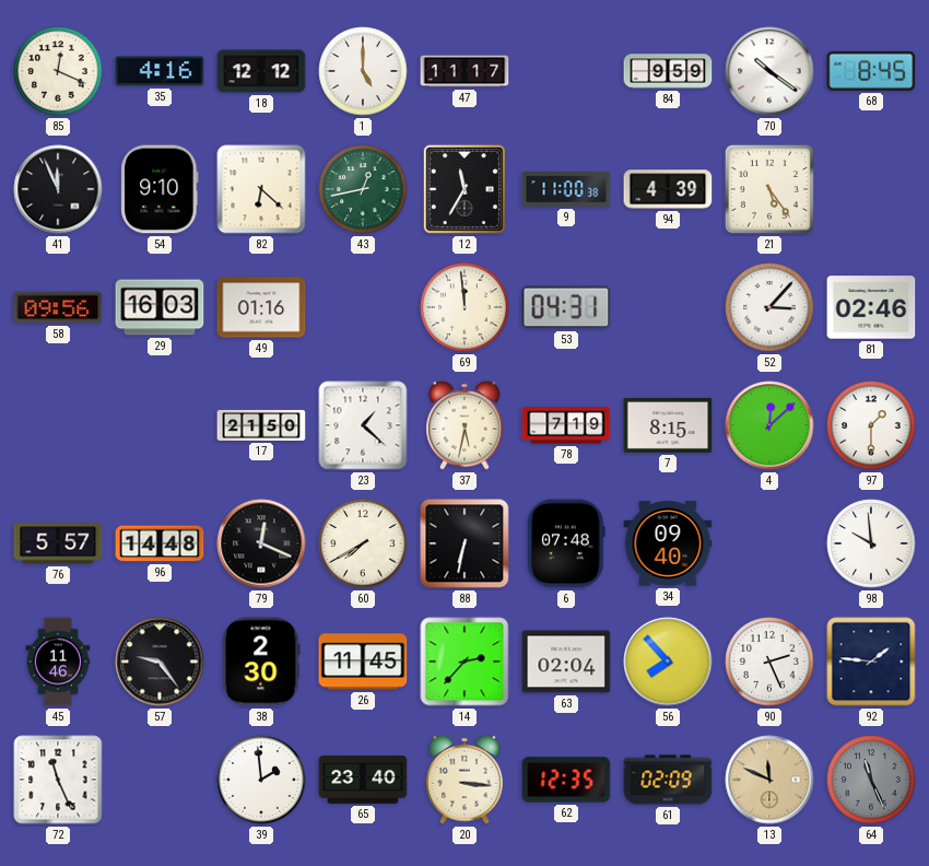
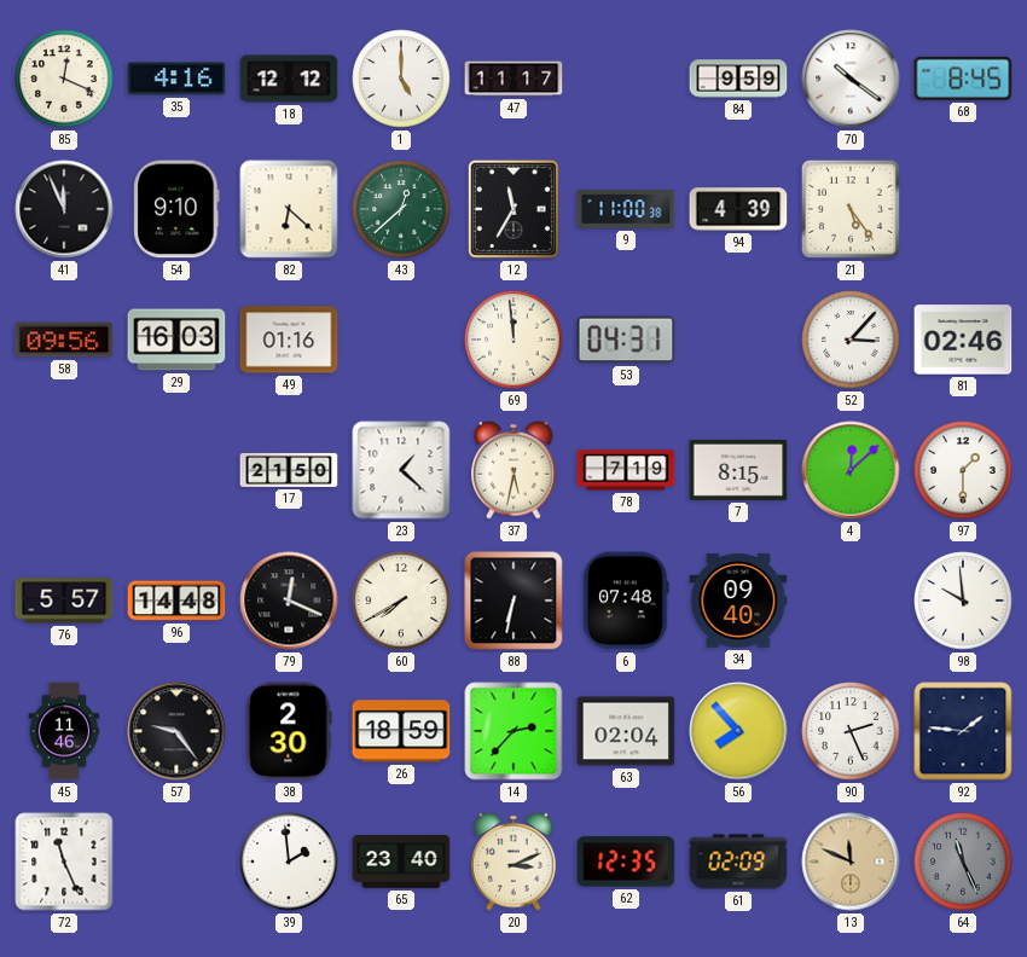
43: 12:43 -> 12:38
26: 11:45 -> 18:59
20: 3:16 -> 3:11
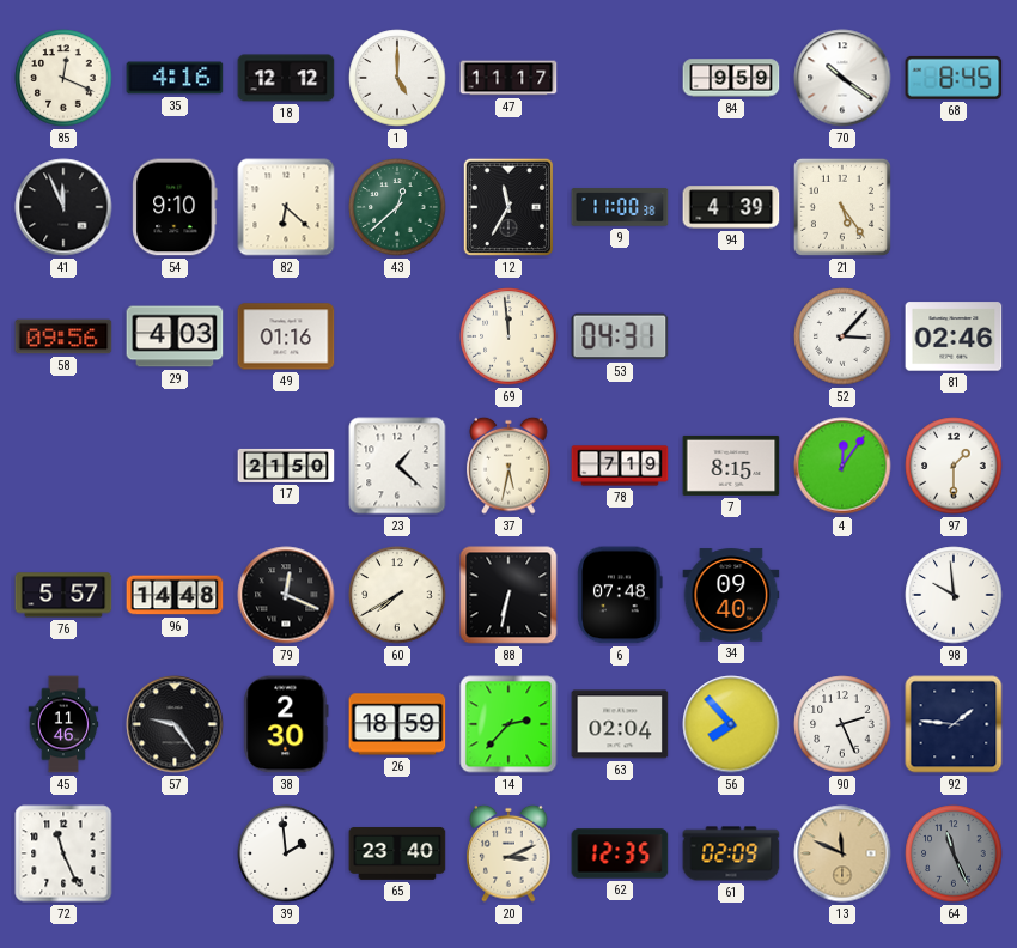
29: 16:03 -> 4:03
4: 12:08 -> 12:06
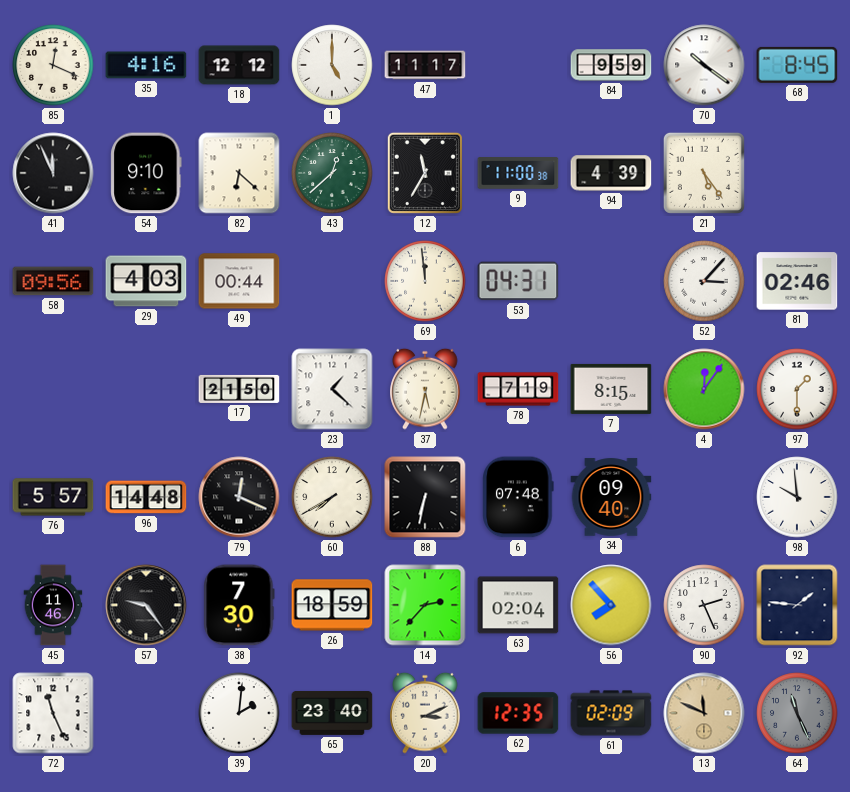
49: 01:16 -> 00:44
38: 2:30 -> 7:30
39: 1:59 -> 2:01
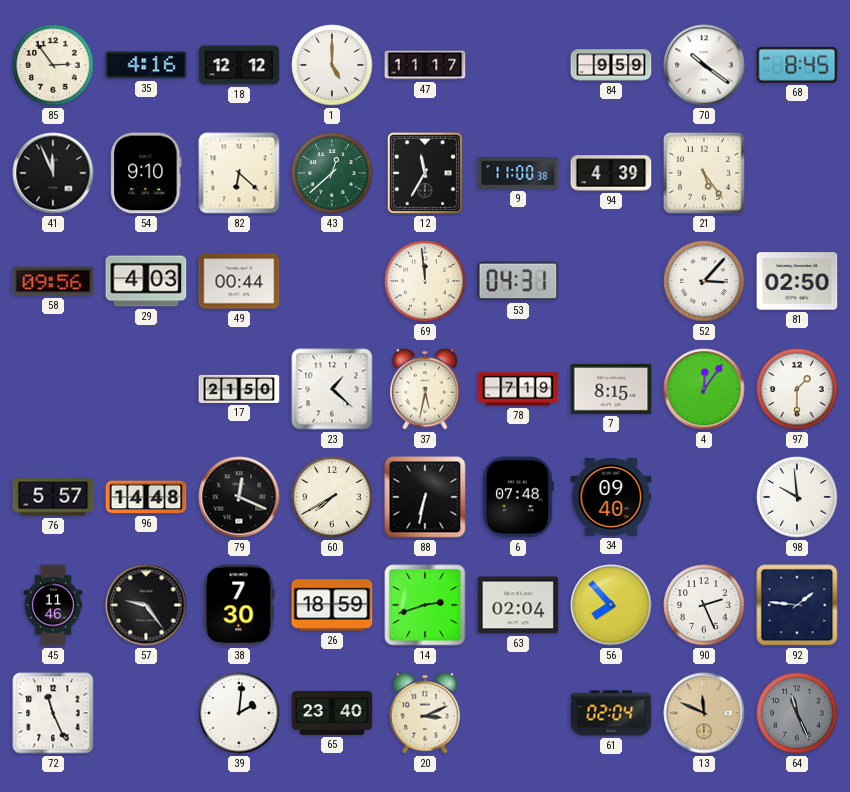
85: 12:19 -> 2:54
81: 02:46 -> 02:50
14: 2:37 -> 2:42
62: 12:35 -> none
61: 02:09 -> 02:04
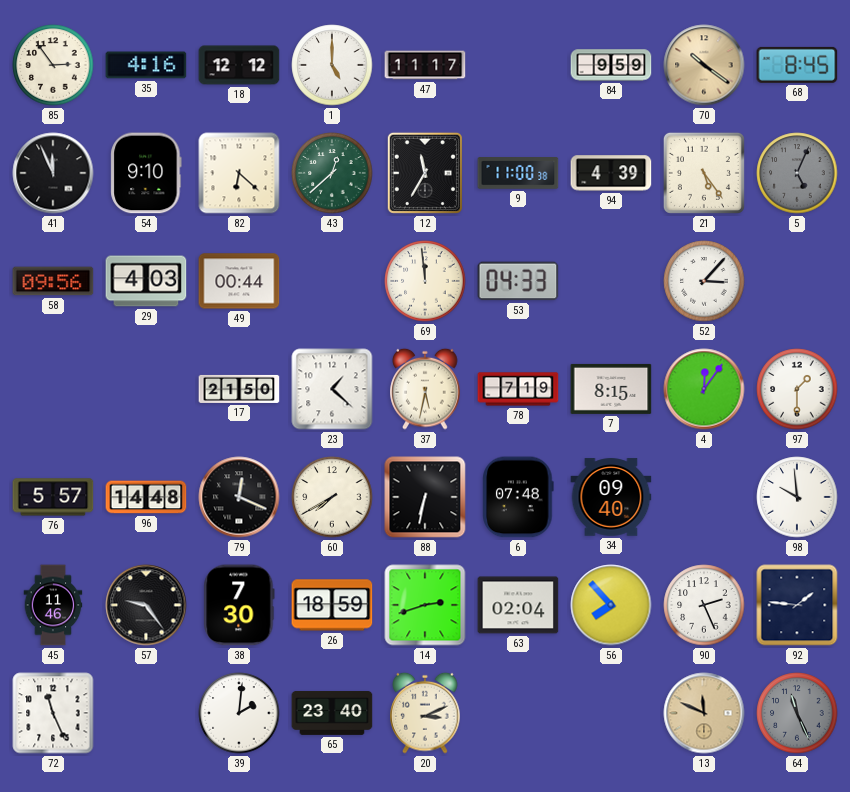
70 dial: white -> champagne
5: none -> 5:04
53: 04:31 -> 04:33
81: 02:50 -> none
61: 02:04 -> none
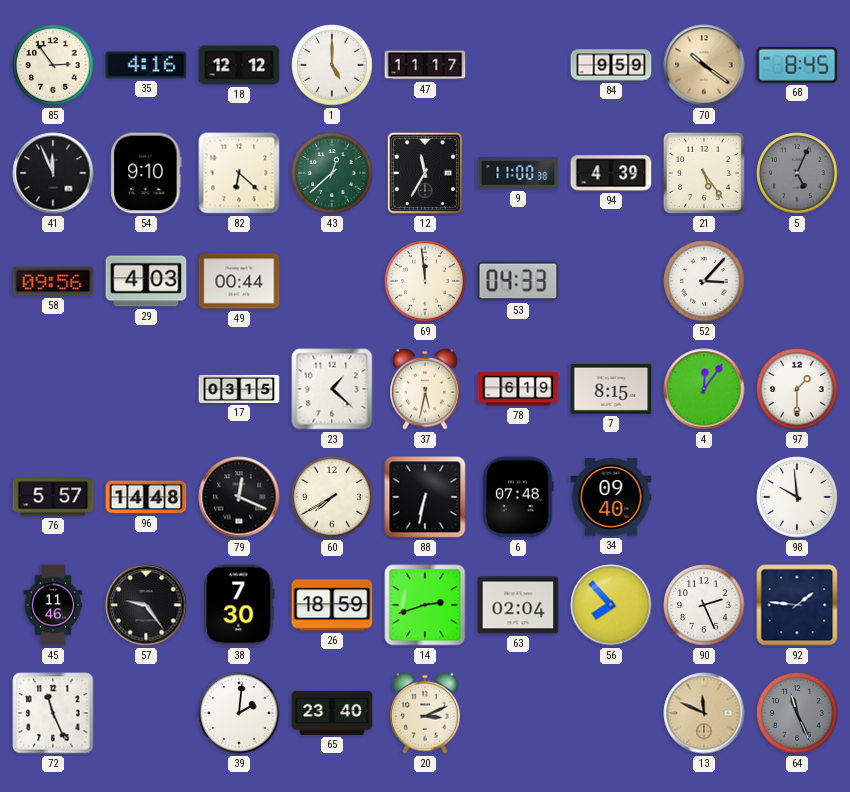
17: 21:50 -> 03:15
78: 7:19 -> 6:19
